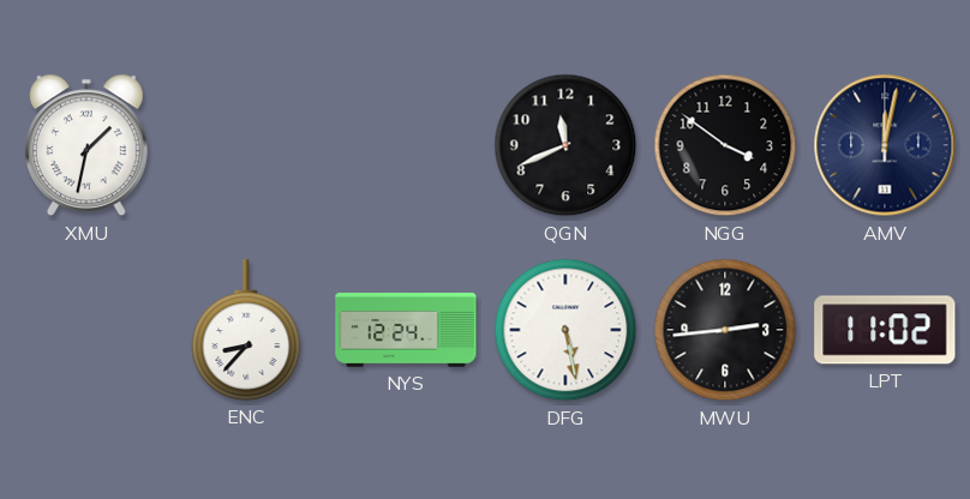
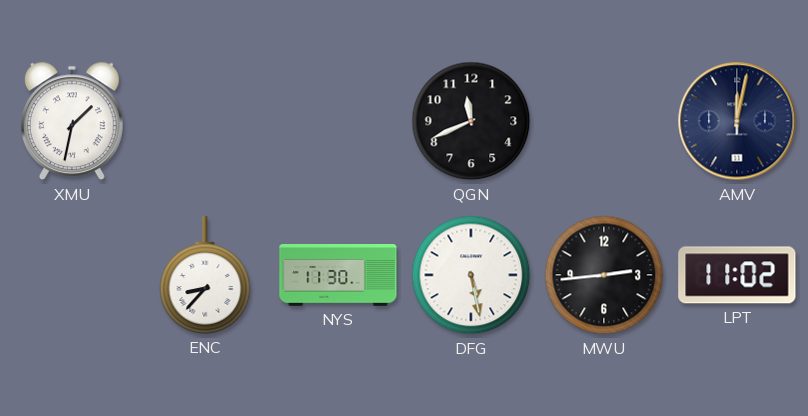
NGG: 3:51 -> none
NYS: 12:24 -> 11:30
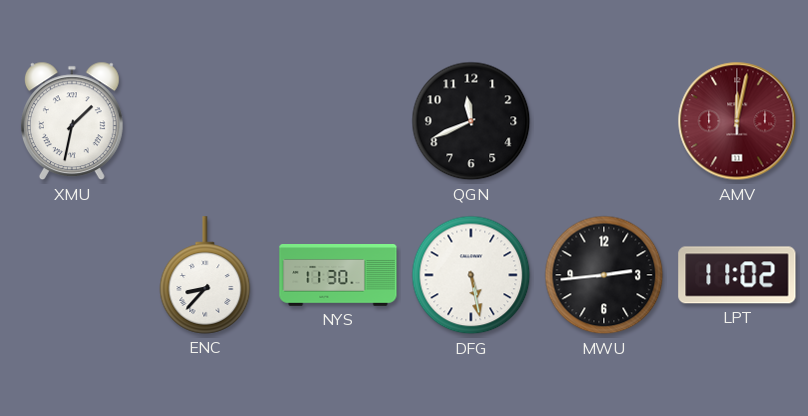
AMV dial: navy -> burgundy
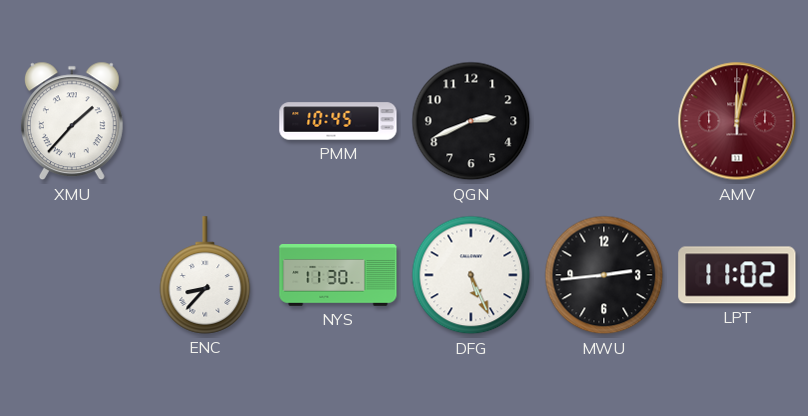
XMU: 1:32 -> 1:37
PMM: none -> 10:45
QGN: 11:41 -> 2:41
DFG: 5:28 -> 5:26
